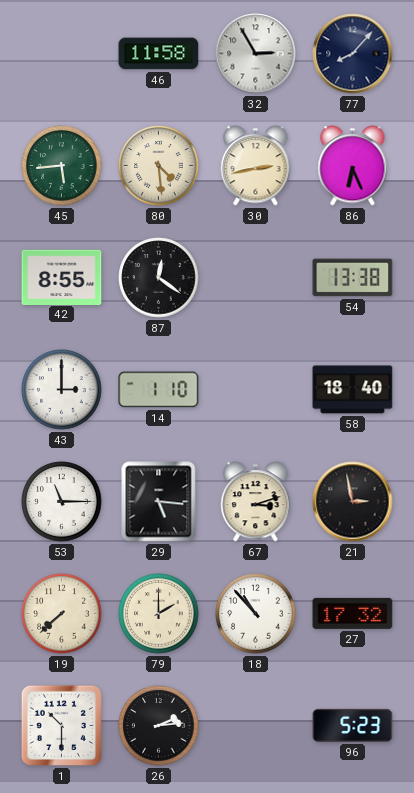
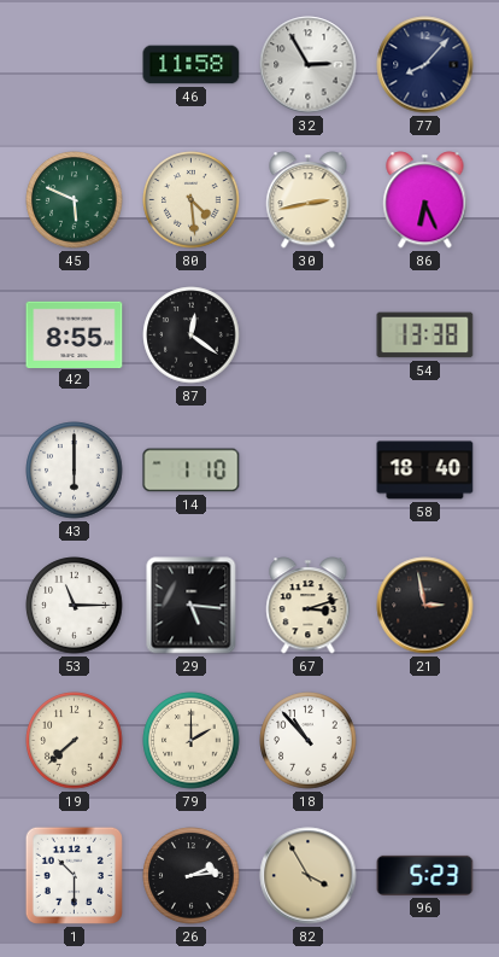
45: 5:44 -> 5:49
43: 3:00 -> 6:00
27: 17:32 -> none
82: none -> 3:55
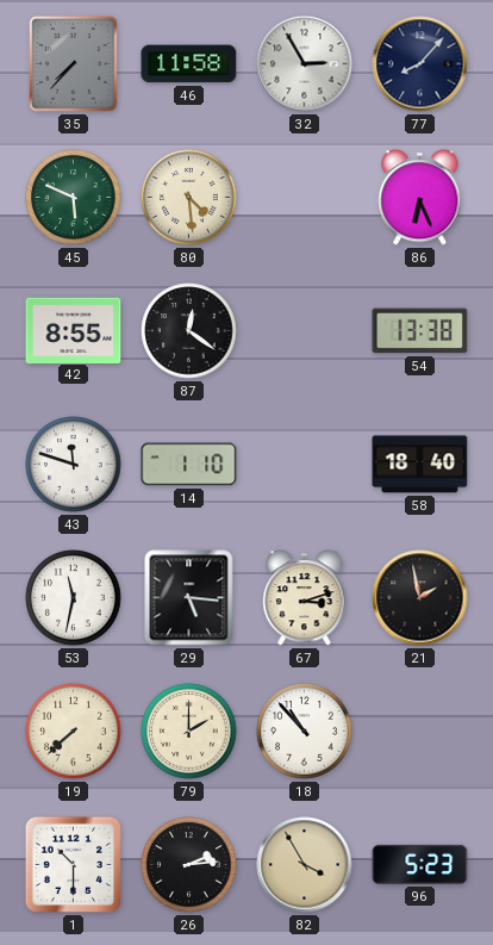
35: none -> 7:37
30: 2:43 -> none
43: 6:00 -> 11:48
53: 11:15 -> 11:32
21: 2:58 -> 1:58
